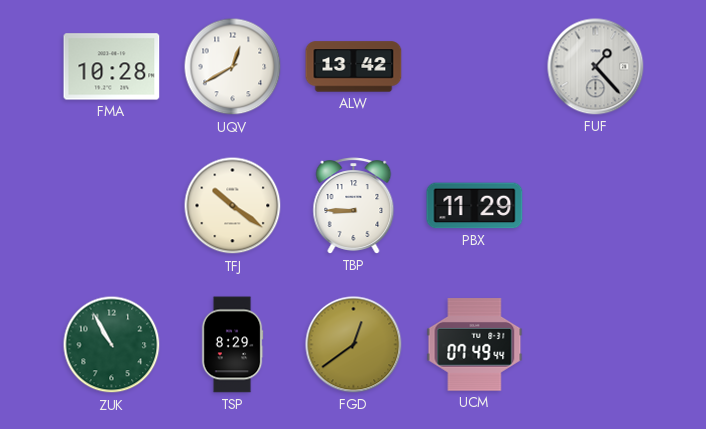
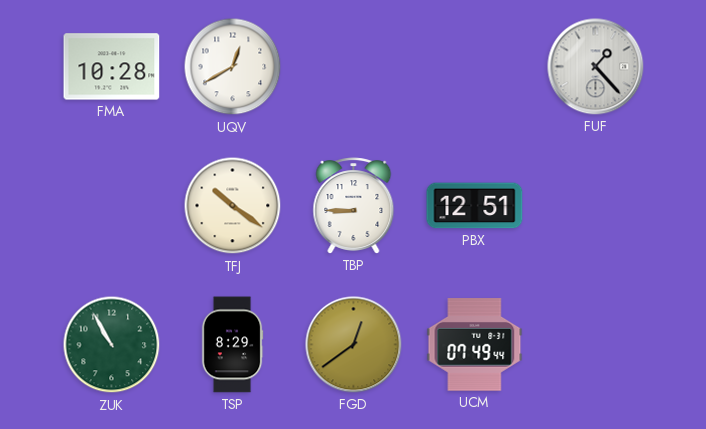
ALW: 13:42 -> none
PBX: 11:29 -> 12:51
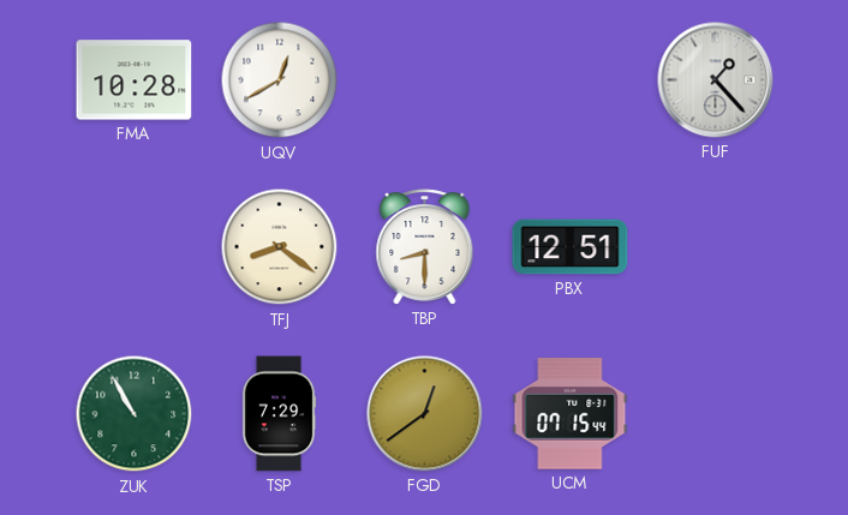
TFJ: 10:21 -> 8:21
TBP: 8:45 -> 8:30
TSP: 8:29 -> 7:29
UCM: 07:49 -> 07:15
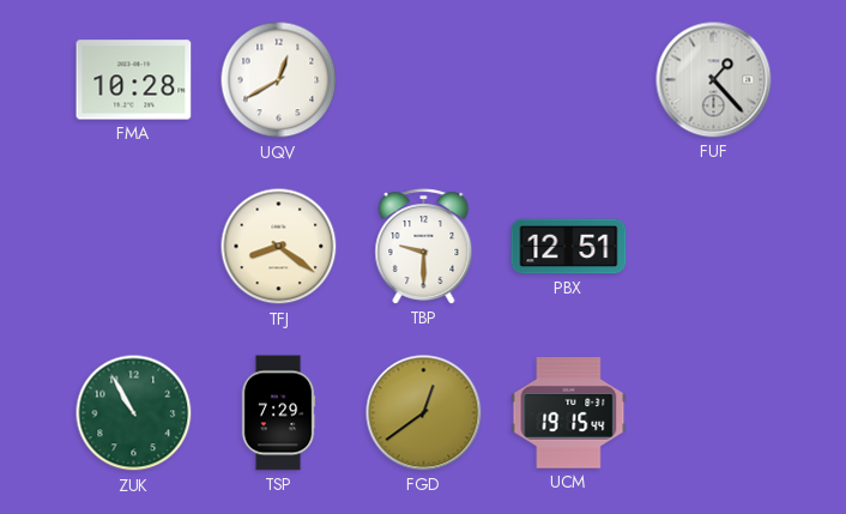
TBP: 8:30 -> 9:30
UCM: 07:15 -> 19:15
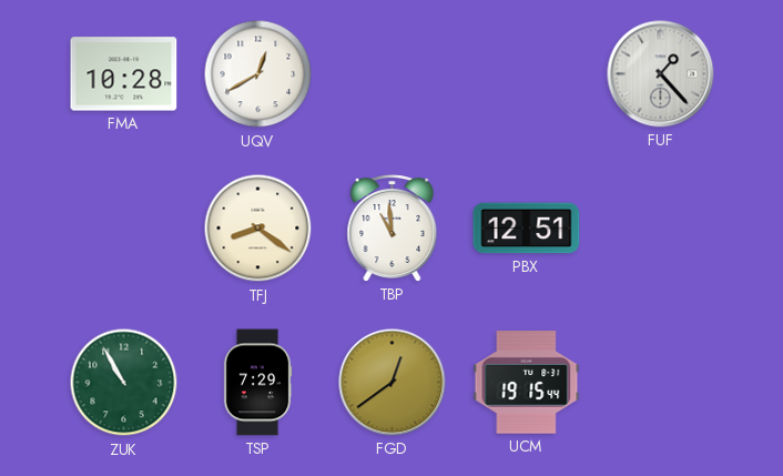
TBP: 9:30 -> 10:59
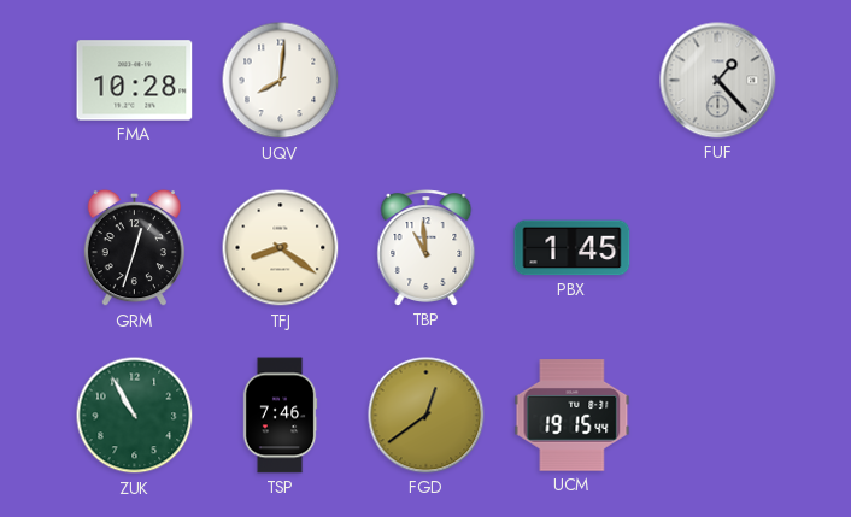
UQV: 12:40 -> 8:01
GRM: none -> 12:33
PBX: 12:51 -> 1:45
TSP: 7:29 -> 7:46
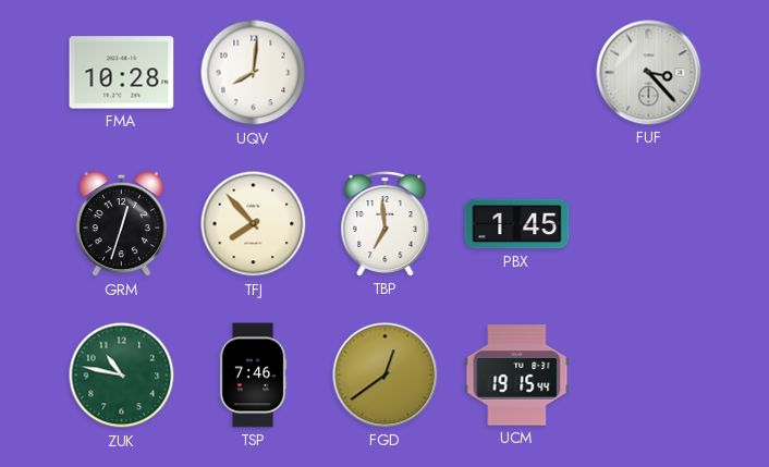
FUF: 1:23 -> 3:23
TFJ: 8:21 -> 7:53
TBP: 10:59 -> 6:59
ZUK: 10:55 -> 10:47
